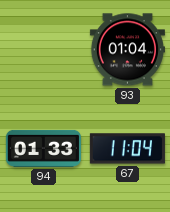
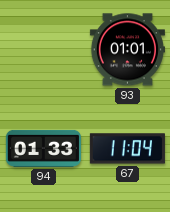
93: 01:04 -> 01:01
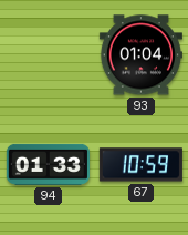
93: 01:01 -> 01:04
67: 11:04 -> 10:59
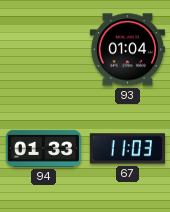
67: 10:59 -> 11:03
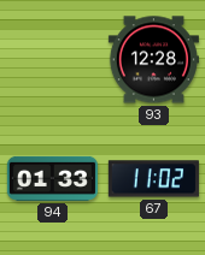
93: 01:04 -> 12:28
67: 11:03 -> 11:02
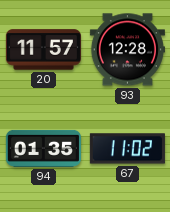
20: none -> 11:57
94: 01:33 -> 01:35
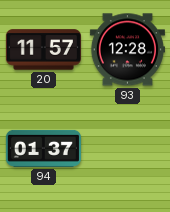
94: 01:35 -> 01:37
67: 11:02 -> none
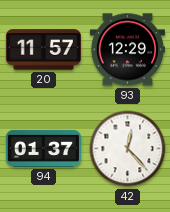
93: 12:28 -> 12:29
42: none -> 12:23
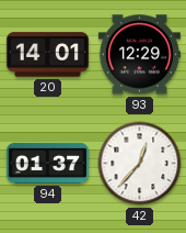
20: 11:57 -> 14:01
42: 12:23 -> 12:37
